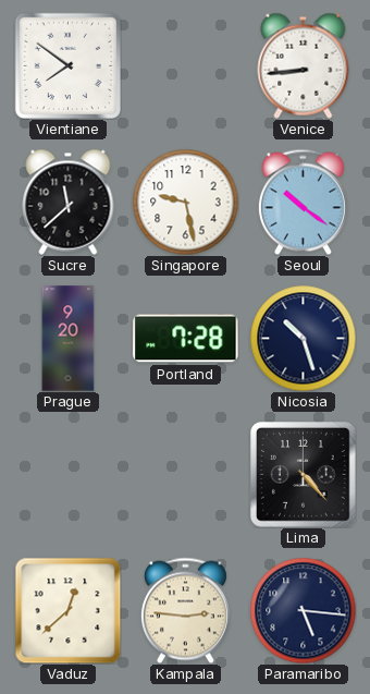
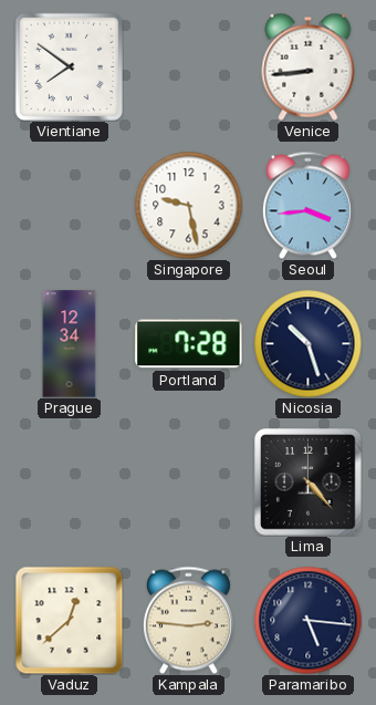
Sucre: 11:38 -> none
Seoul: 10:21 -> 3:44
Prague: 9:20 -> 12:34
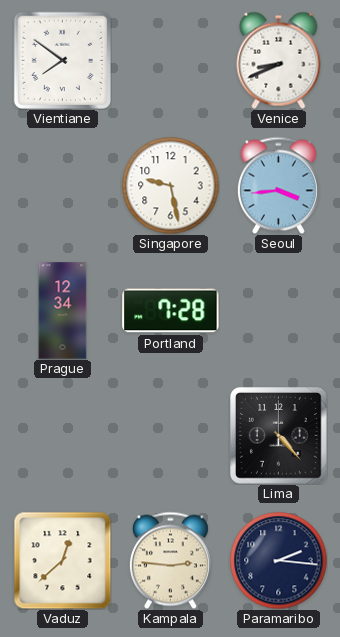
Venice: 8:44 -> 8:41
Nicosia: 10:27 -> none
Paramaribo: 5:16 -> 2:16
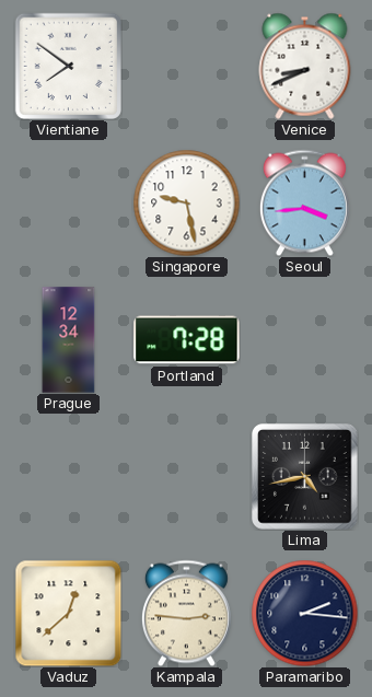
Lima: 4:23 -> 4:43
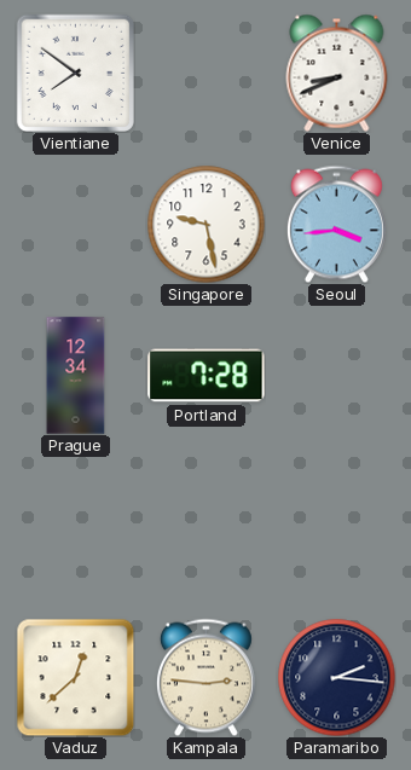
Lima: 4:43 -> none
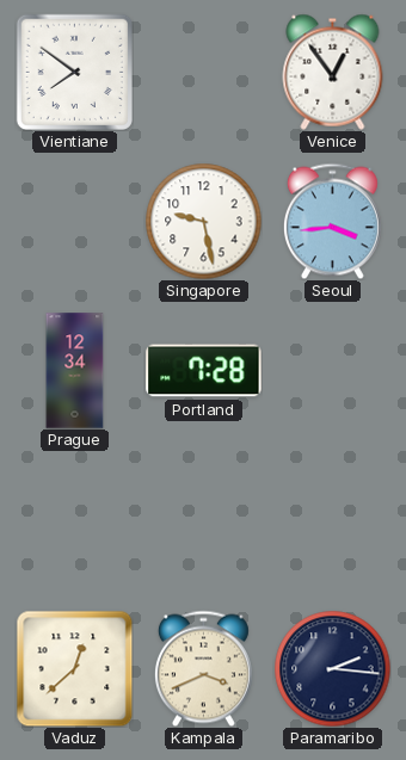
Venice: 8:41 -> 12:54
Kampala: 2:46 -> 3:41
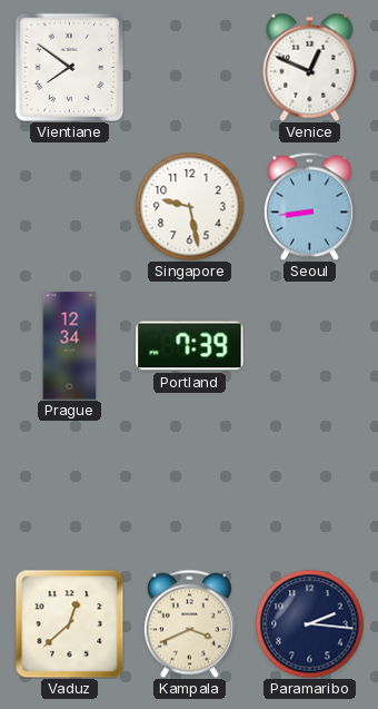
Venice: 12:54 -> 12:49
Seoul: 3:44 -> 8:44
Portland: 7:28 -> 7:39
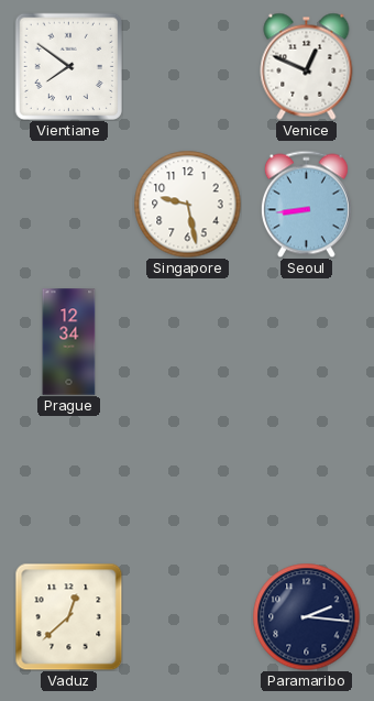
Portland: 7:39 -> none
Kampala: 3:41 -> none
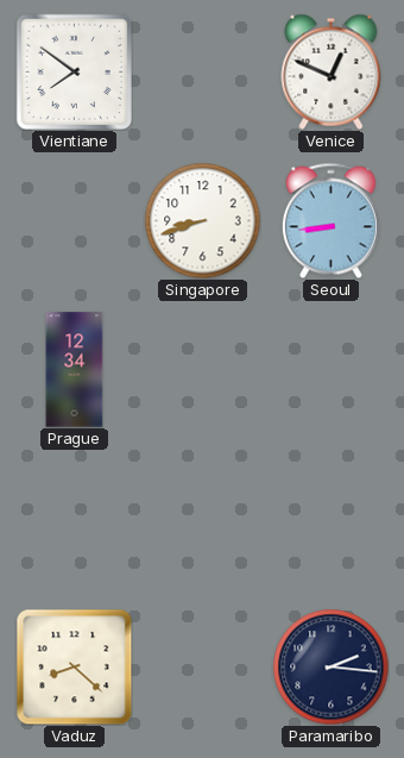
Singapore: 9:28 -> 8:42
Vaduz: 12:38 -> 8:22
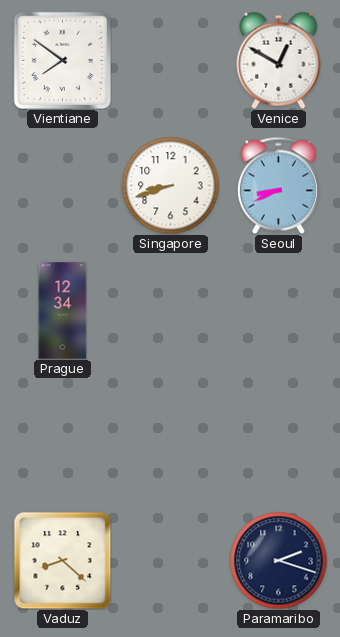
Venice: 12:49 -> 12:50
Seoul: 8:44 -> 8:41
Paramaribo: 2:16 -> 2:18
